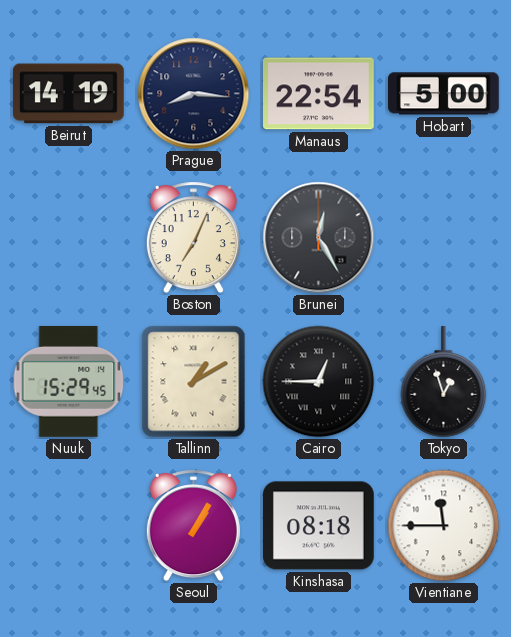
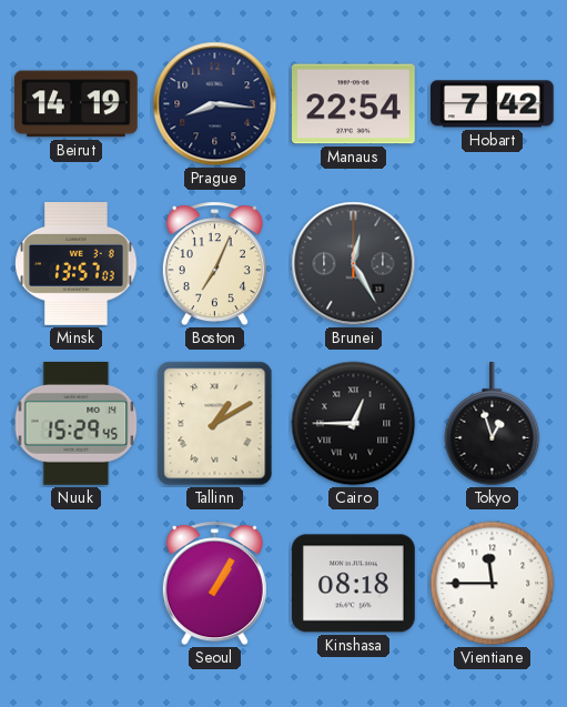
Hobart: 5:00 -> 7:42
Minsk: none -> 13:57
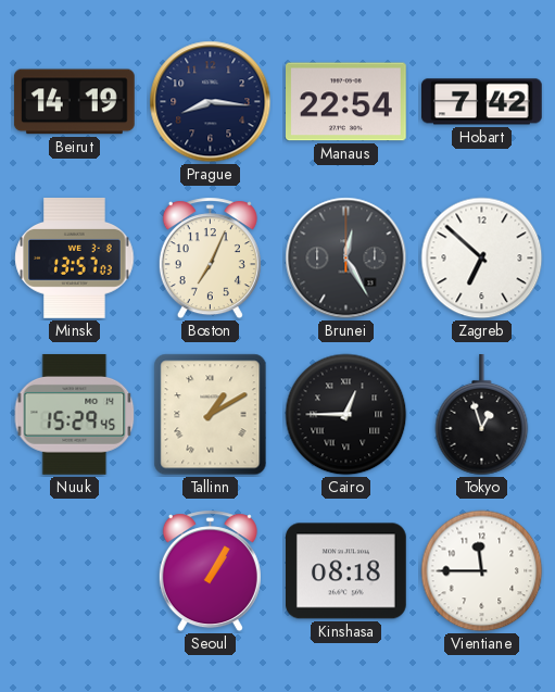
Zagreb: none -> 6:52
